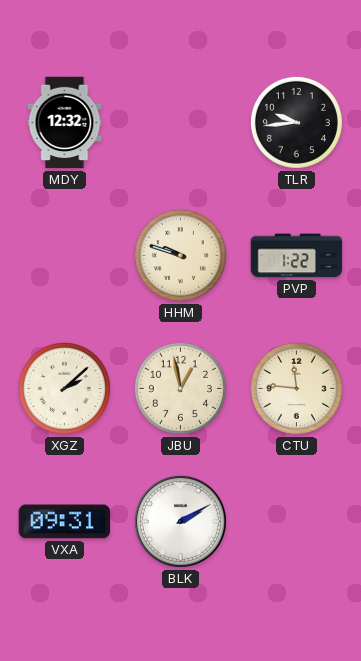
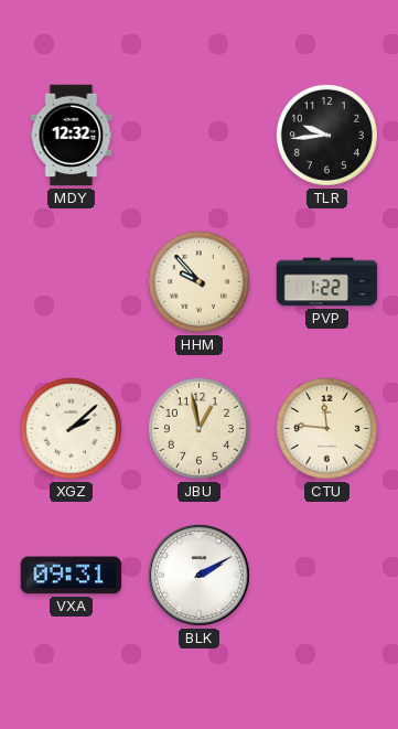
HHM: 9:48 -> 9:53
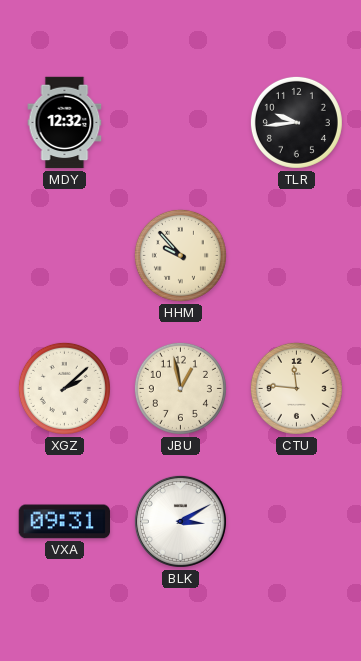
PVP: 1:22 -> none
BLK: 2:10 -> 3:10
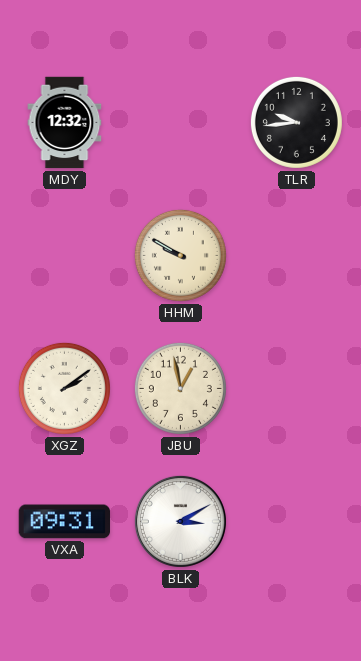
HHM: 9:53 -> 9:50
XGZ: 2:08 -> 2:09
CTU: 11:46 -> none
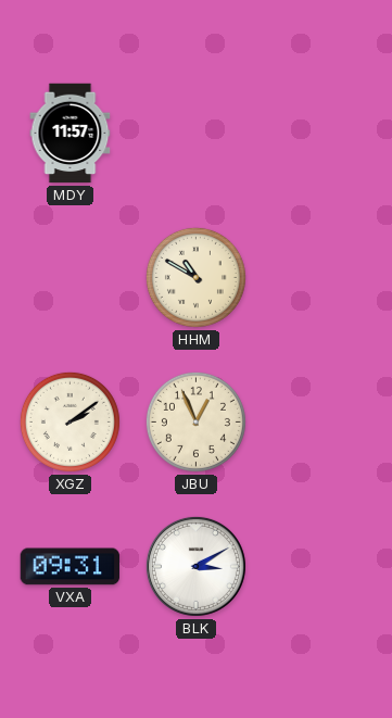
MDY: 12:32 -> 11:57
TLR: 9:44 -> none
HHM: 9:50 -> 10:50
JBU: 12:58 -> 12:56
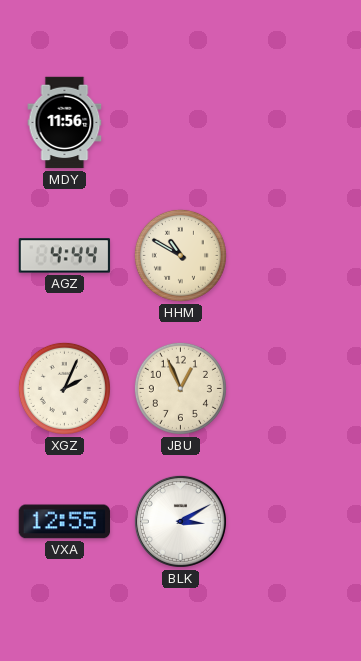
MDY: 11:57 -> 11:56
AGZ: none -> 4:44
XGZ: 2:09 -> 2:04
VXA: 09:31 -> 12:55
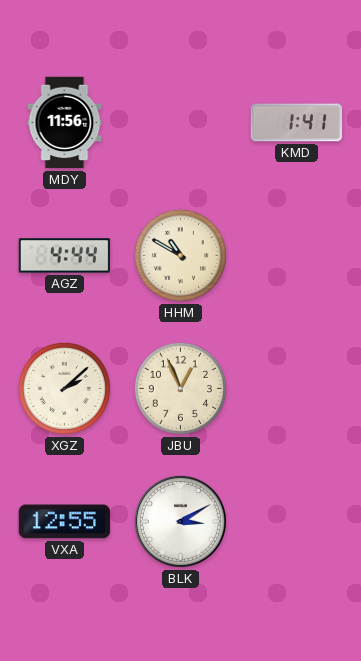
KMD: none -> 1:41
XGZ: 2:04 -> 2:08
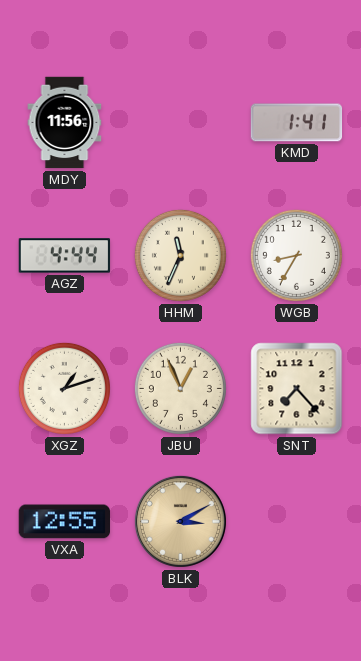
HHM: 10:50 -> 11:34
WGB: none -> 8:35
XGZ: 2:08 -> 1:12
SNT: none -> 7:23
BLK dial: white -> champagne
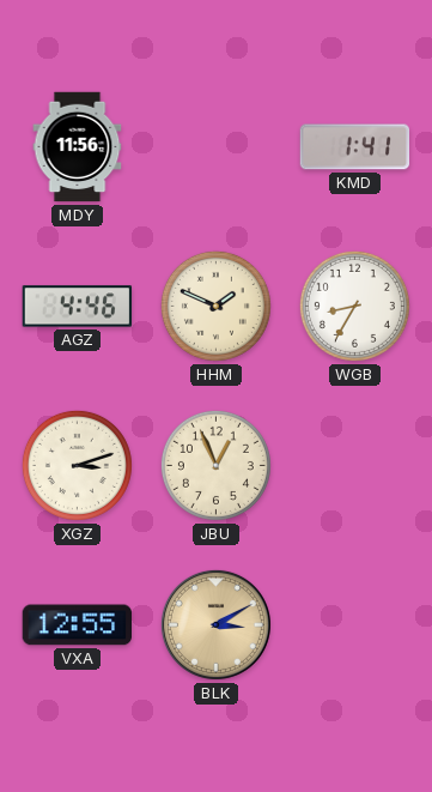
AGZ: 4:44 -> 4:46
HHM: 11:34 -> 1:49
XGZ: 1:12 -> 3:12
SNT: 7:23 -> none
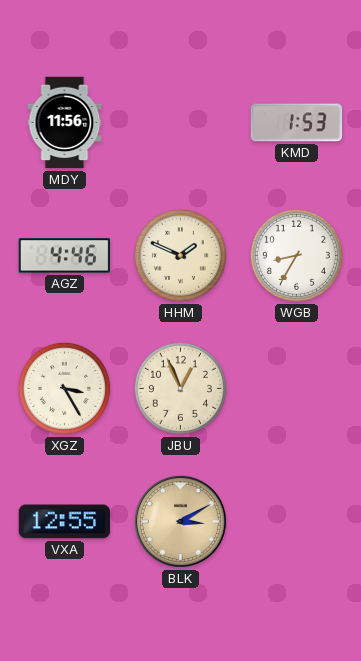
KMD: 1:41 -> 1:53
XGZ: 3:12 -> 3:25
